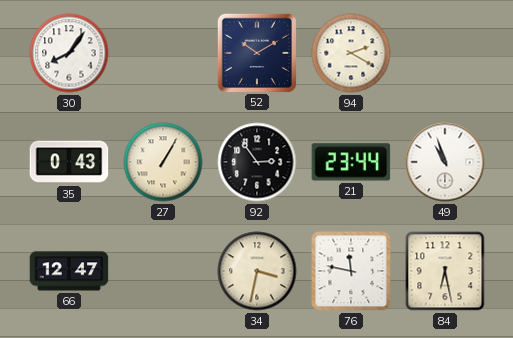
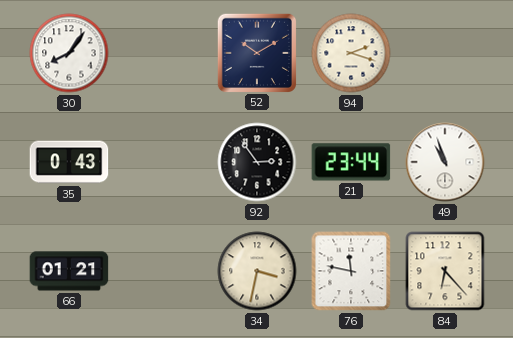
94: 2:20 -> 2:18
27: 1:05 -> none
66: 12:47 -> 01:21
84: 6:28 -> 6:23
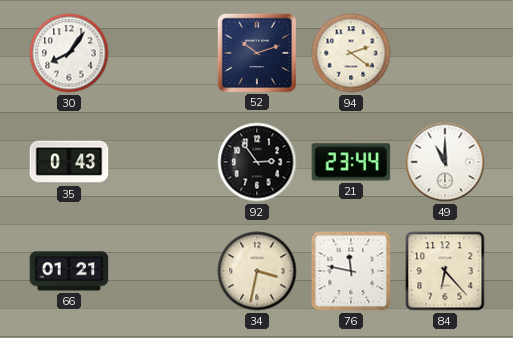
52: 10:10 -> 10:12
94: 2:18 -> 2:21
49: 10:57 -> 11:00
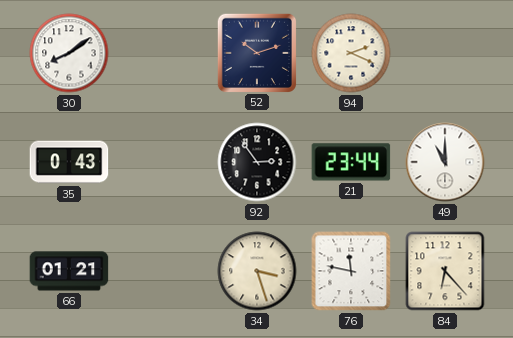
30: 8:06 -> 8:09
94: 2:21 -> 2:19
34: 3:32 -> 3:27
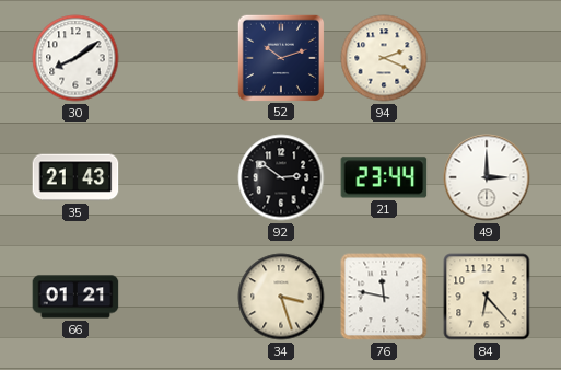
35: 0:43 -> 21:43
92: 2:54 -> 2:51
49: 11:00 -> 3:00
